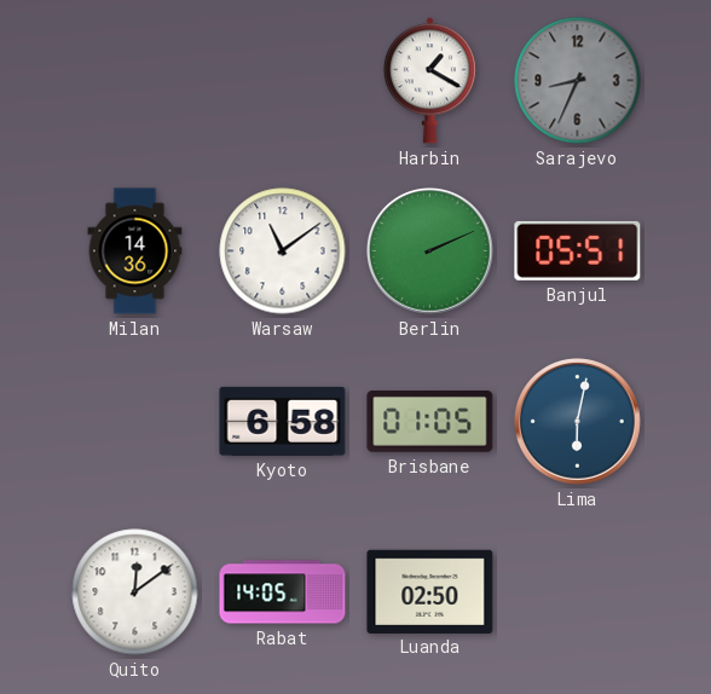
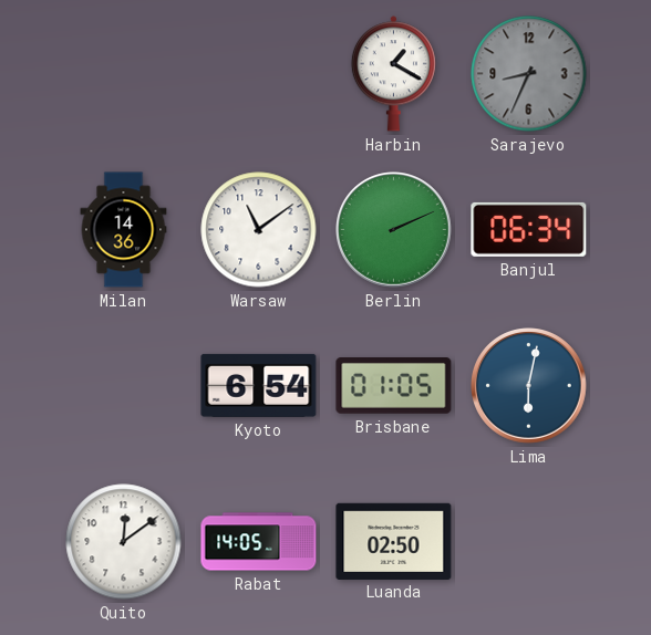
Banjul: 05:51 -> 06:34
Kyoto: 6:58 -> 6:54
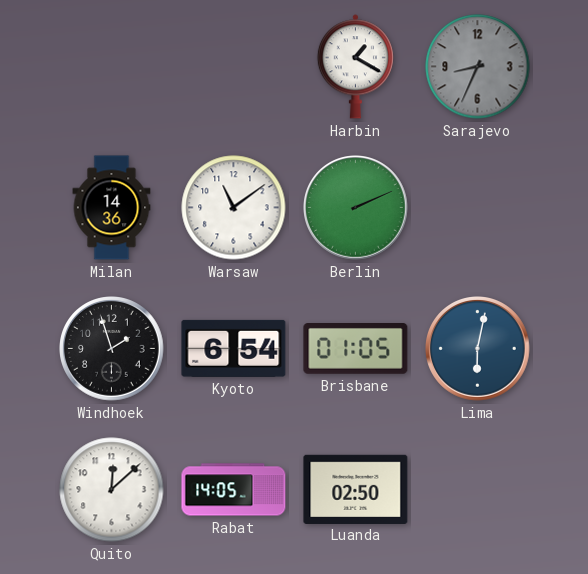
Banjul: 06:34 -> none
Windhoek: none -> 1:57
Quito: 12:09 -> 12:08
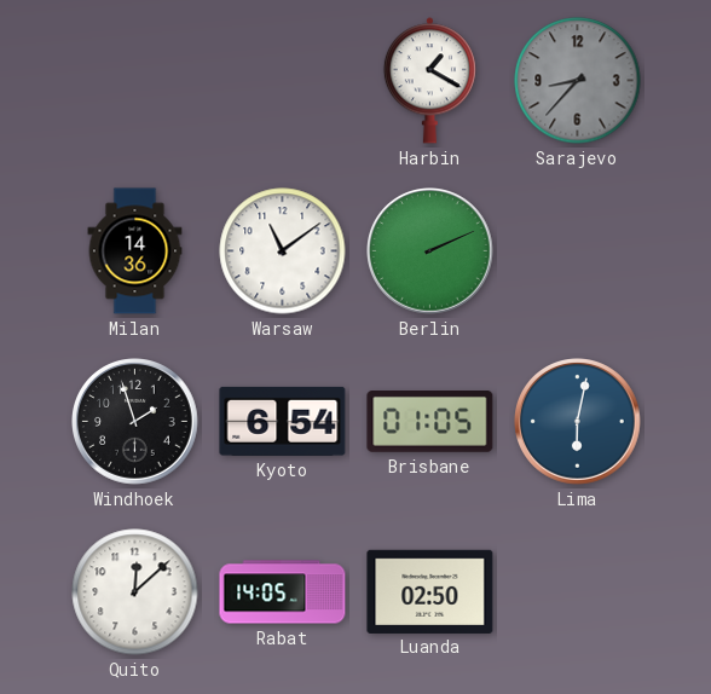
Sarajevo: 8:34 -> 8:37
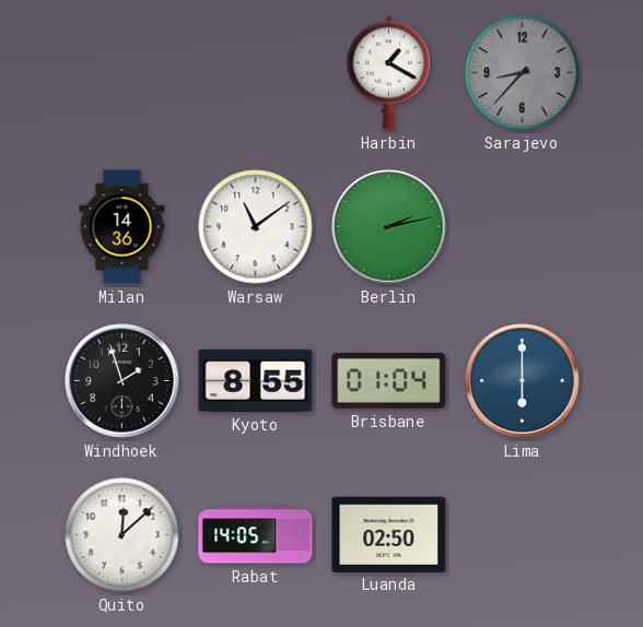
Berlin: 2:11 -> 2:13
Kyoto: 6:54 -> 8:55
Brisbane: 01:05 -> 01:04
Lima: 6:02 -> 6:00
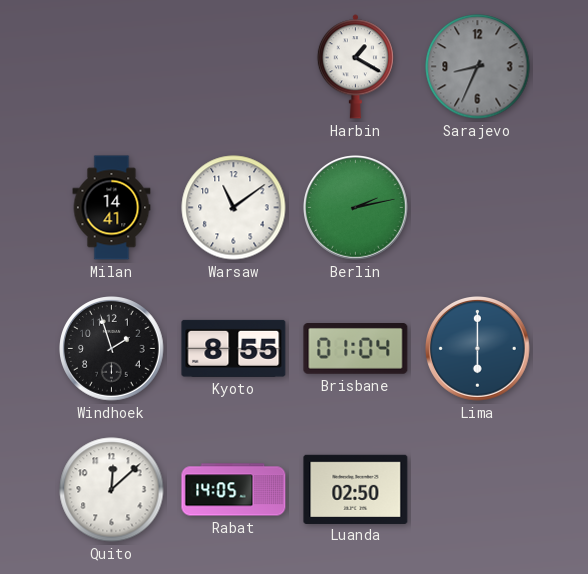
Sarajevo: 8:37 -> 8:34
Milan: 14:36 -> 14:41
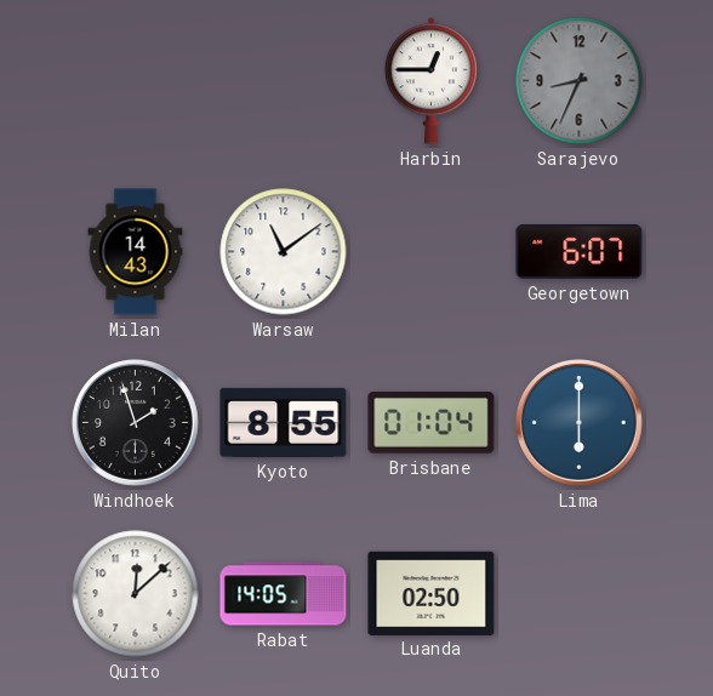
Harbin: 1:20 -> 12:45
Milan: 14:41 -> 14:43
Berlin: 2:13 -> none
Georgetown: none -> 6:07
